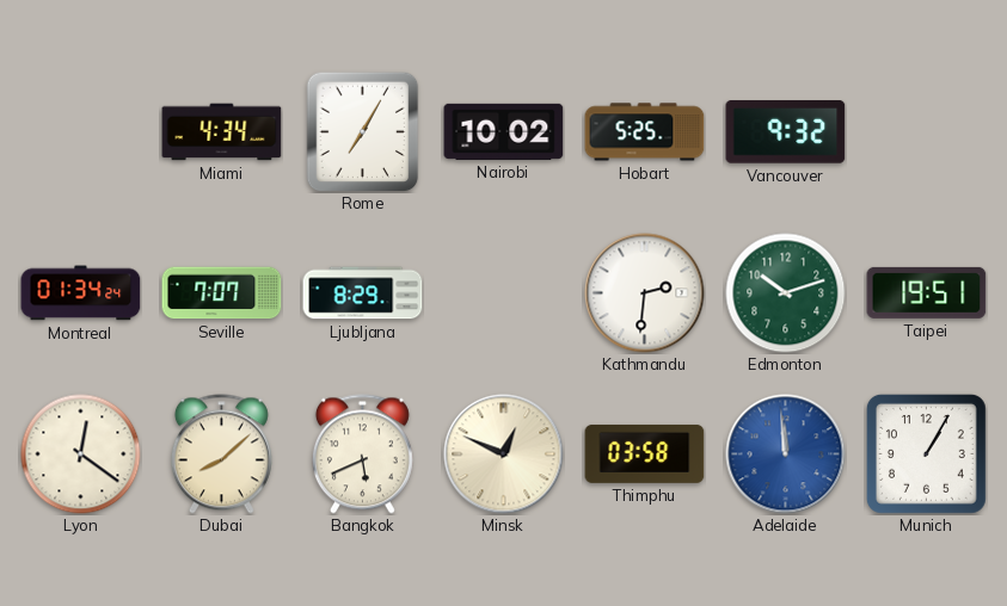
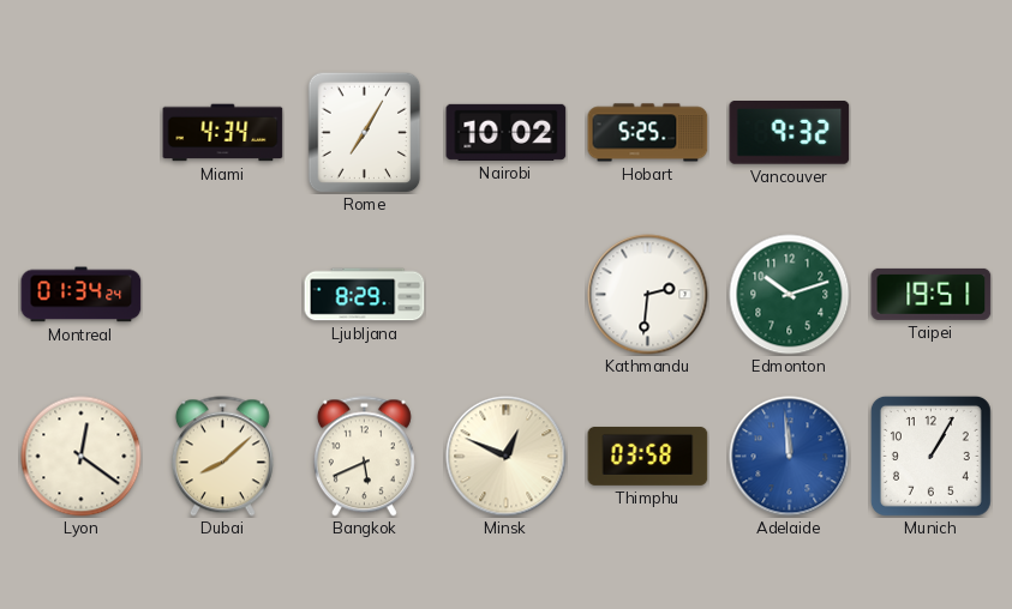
Seville: 7:07 -> none
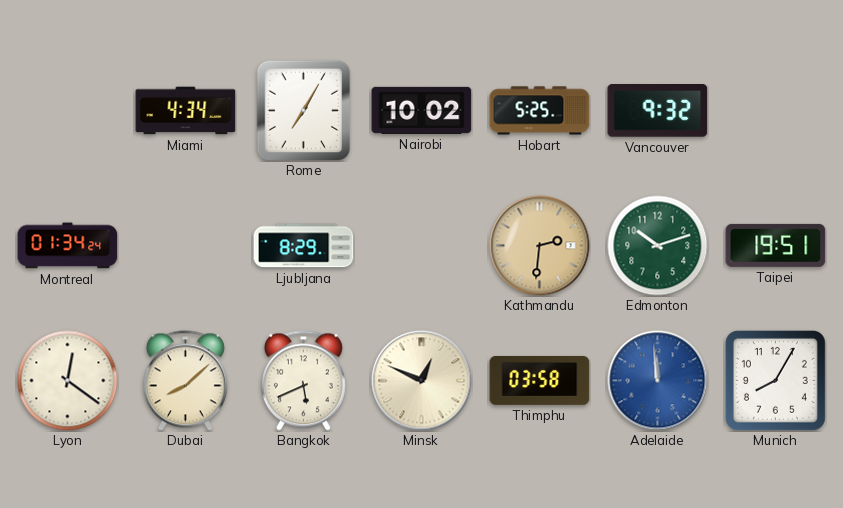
Kathmandu dial: white -> champagne
Munich: 1:05 -> 8:05
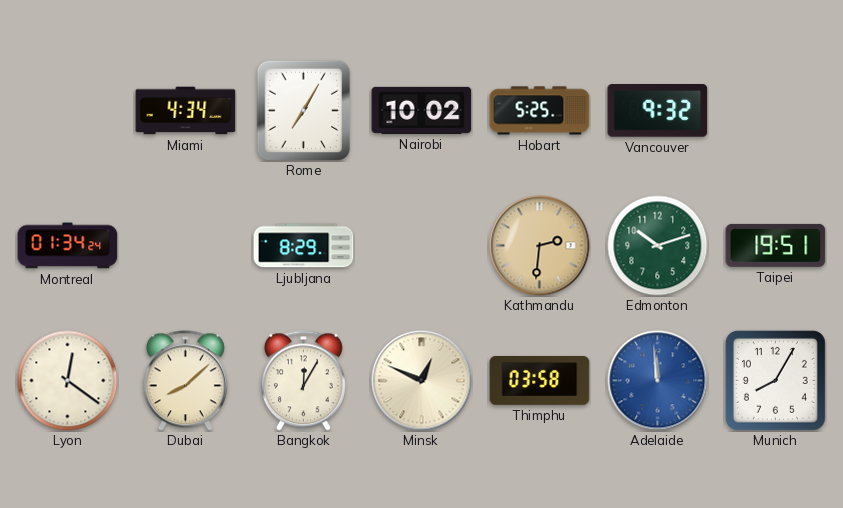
Bangkok: 5:41 -> 12:05
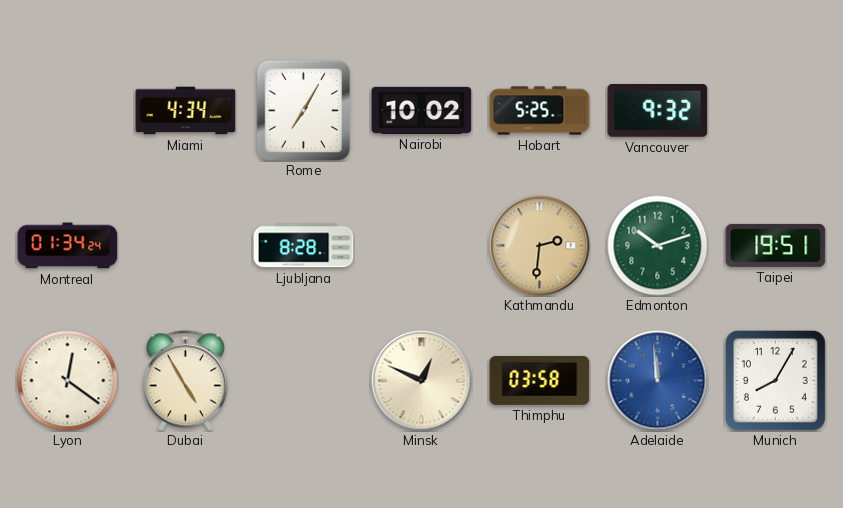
Ljubljana: 8:29 -> 8:28
Dubai: 8:08 -> 4:55
Bangkok: 12:05 -> none
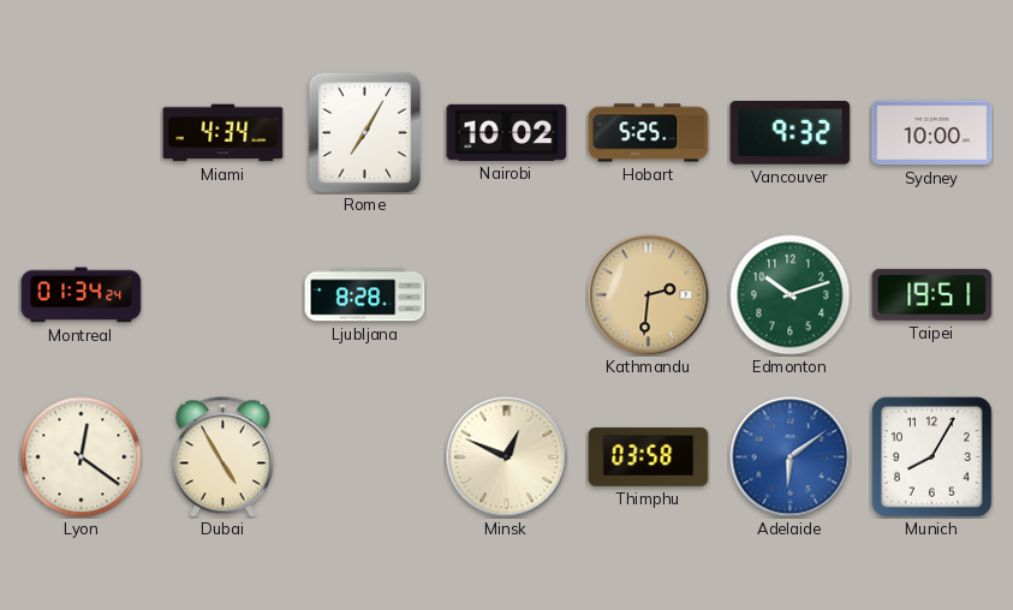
Sydney: none -> 10:00
Adelaide: 11:59 -> 6:09
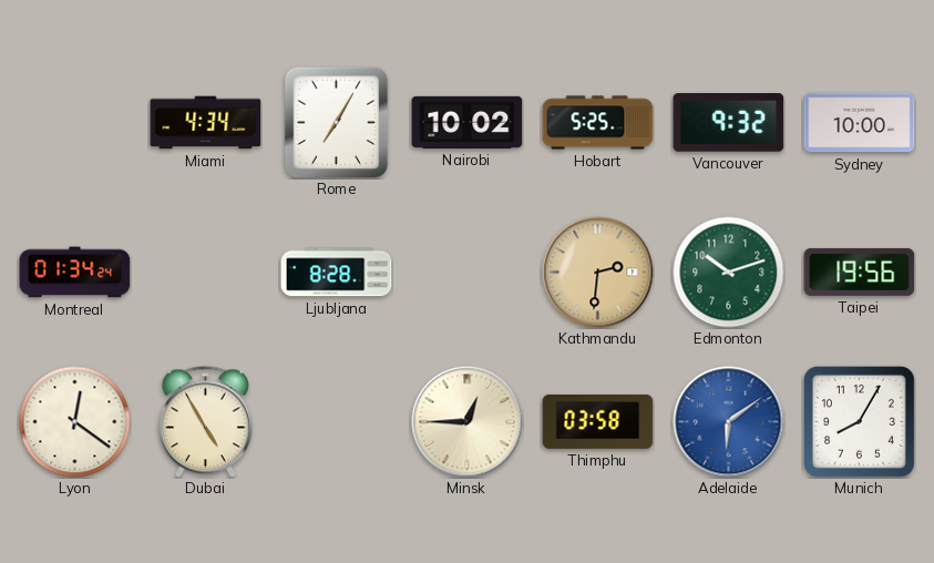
Taipei: 19:51 -> 19:56
Minsk: 12:49 -> 12:45
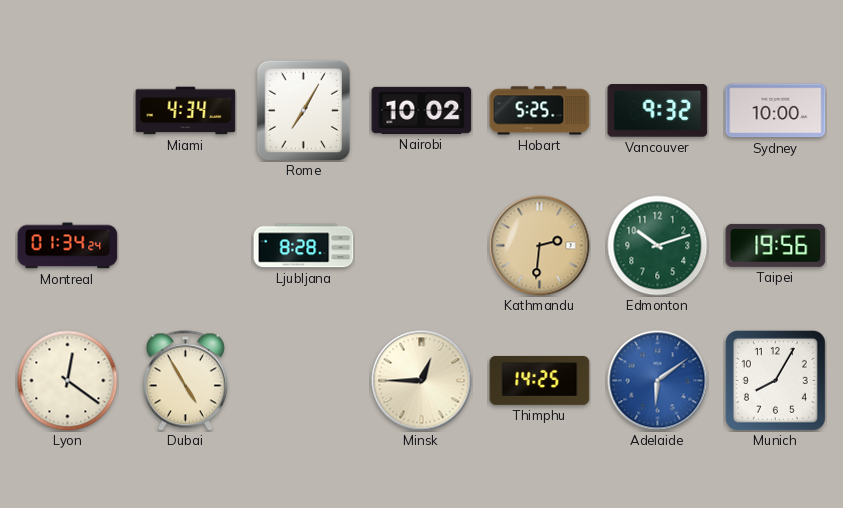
Thimphu: 03:58 -> 14:25
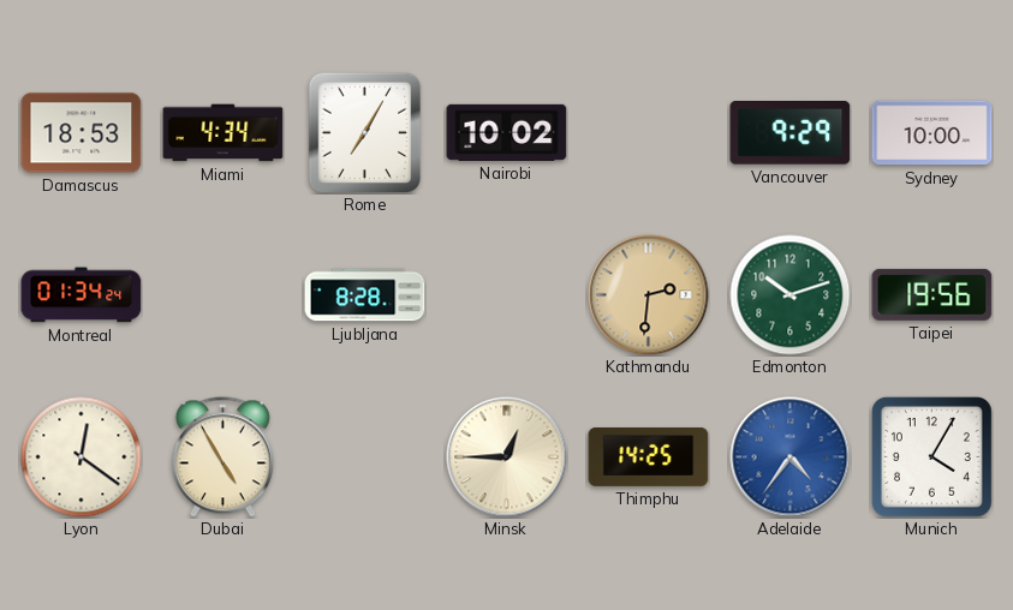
Damascus: none -> 18:53
Hobart: 5:25 -> none
Vancouver: 9:32 -> 9:29
Adelaide: 6:09 -> 4:36
Munich: 8:05 -> 4:05
